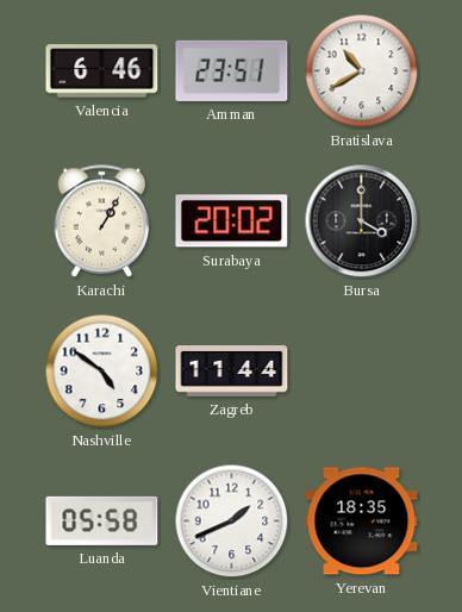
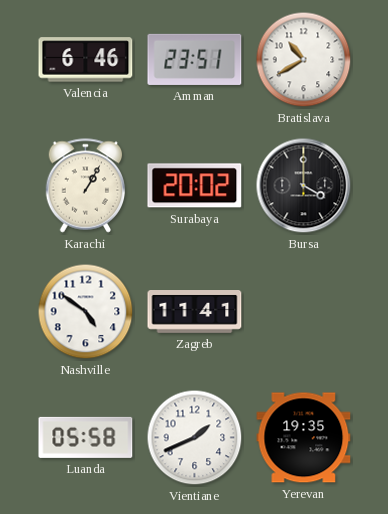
Zagreb: 11:44 -> 11:41
Yerevan: 18:35 -> 19:35
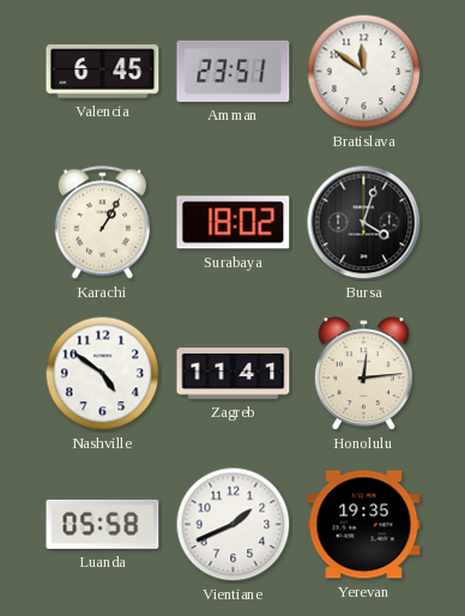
Valencia: 6:46 -> 6:45
Bratislava: 10:40 -> 11:51
Surabaya: 20:02 -> 18:02
Bursa: 4:00 -> 4:03
Honolulu: none -> 12:14
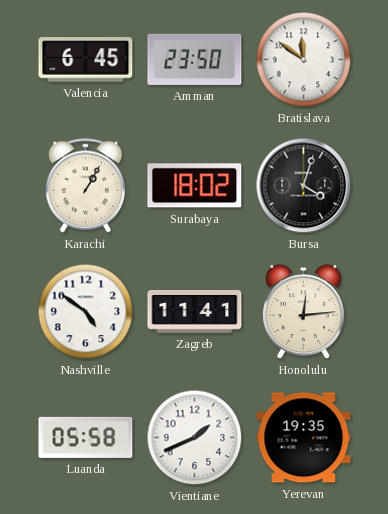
Amman: 23:51 -> 23:50
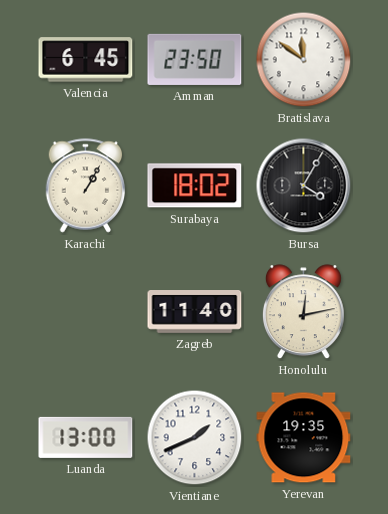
Bursa: 4:03 -> 4:05
Nashville: 4:51 -> none
Zagreb: 11:41 -> 11:40
Honolulu: 12:14 -> 12:13
Luanda: 05:58 -> 13:00
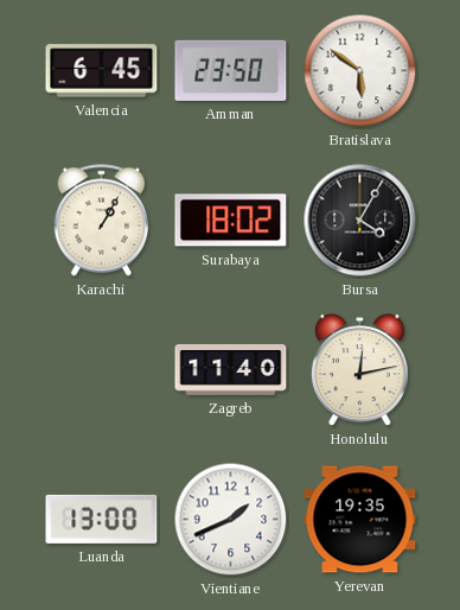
Bratislava: 11:51 -> 5:51
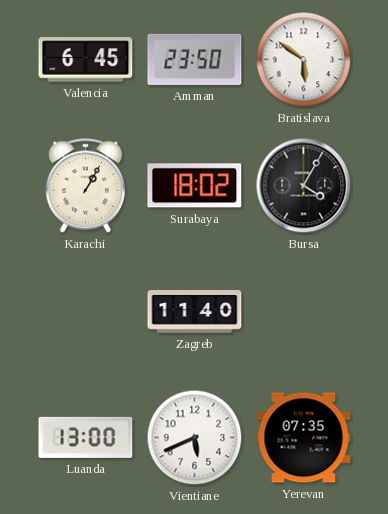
Honolulu: 12:13 -> none
Vientiane: 1:41 -> 5:41
Yerevan: 19:35 -> 07:35
